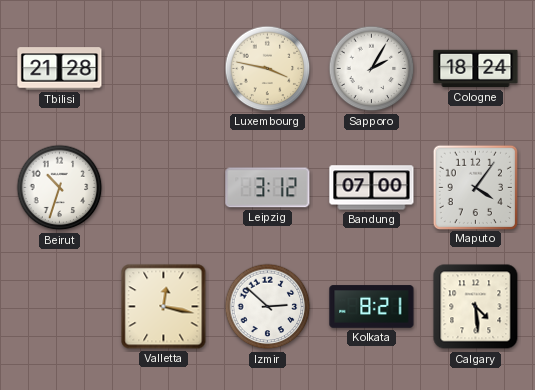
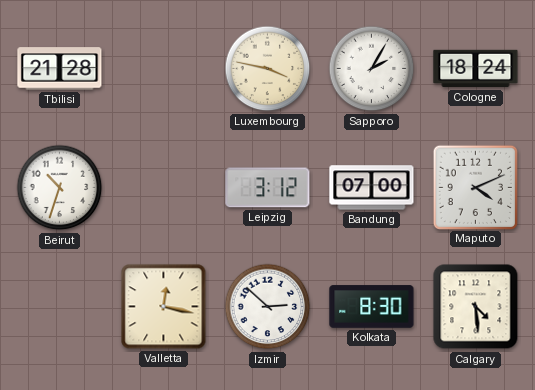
Maputo: 4:06 -> 4:11
Kolkata: 8:21 -> 8:30
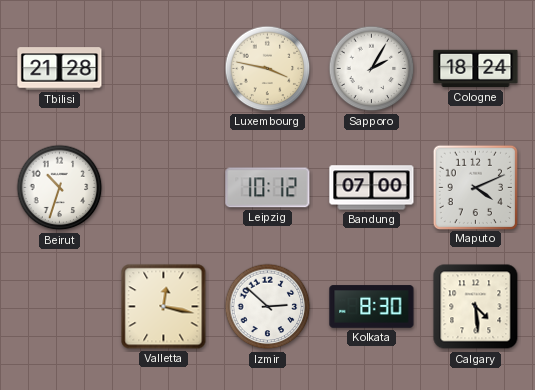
Leipzig: 3:12 -> 10:12
